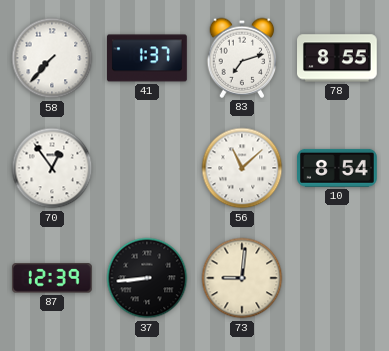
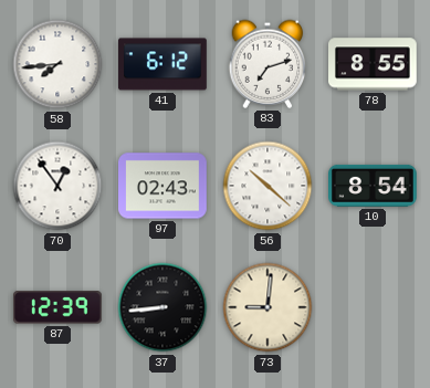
58: 7:37 -> 7:44
41: 1:37 -> 6:12
97: none -> 02:43
56: 11:08 -> 10:22
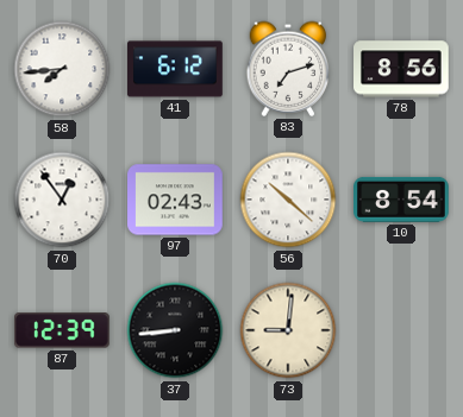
78: 8:55 -> 8:56
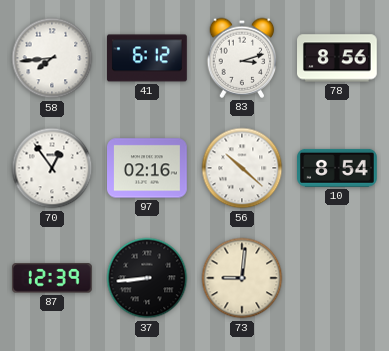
83: 7:12 -> 3:12
97: 02:43 -> 02:16
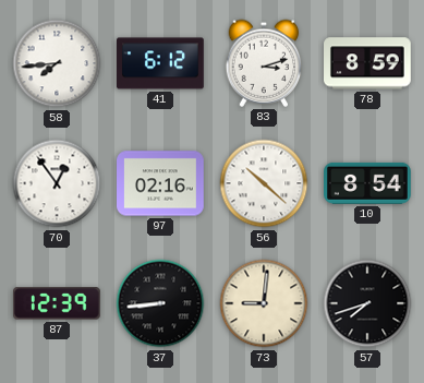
78: 8:56 -> 8:59
57: none -> 7:42
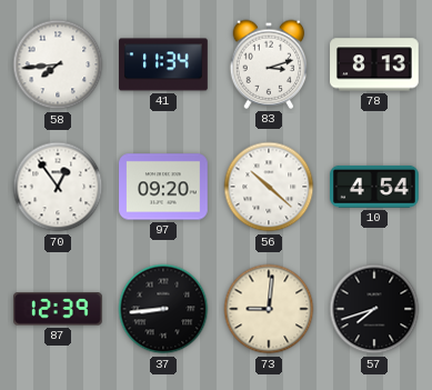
41: 6:12 -> 11:34
78: 8:59 -> 8:13
97: 02:16 -> 09:20
10: 8:54 -> 4:54
